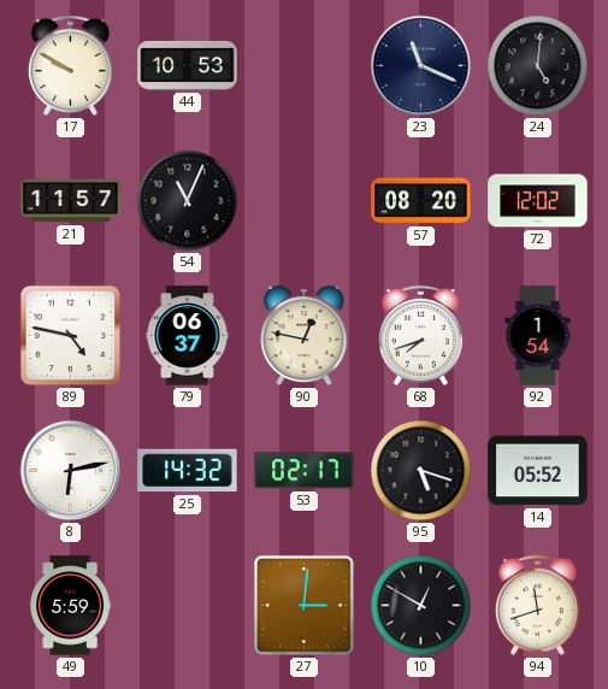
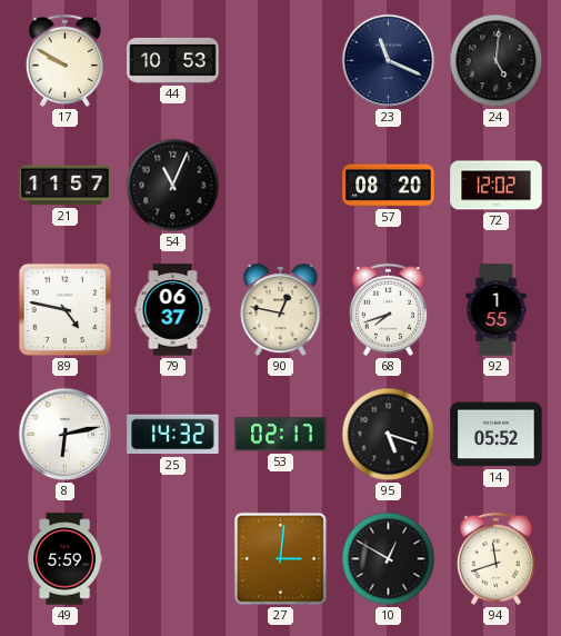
92: 1:54 -> 1:55
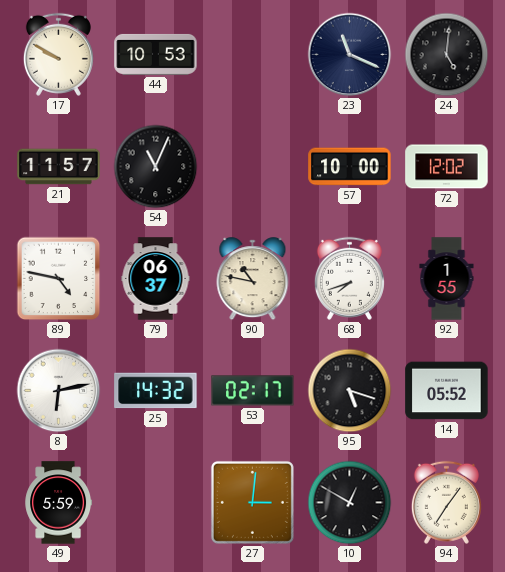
57: 08:20 -> 10:00
90: 12:47 -> 10:47
94: 11:42 -> 7:06
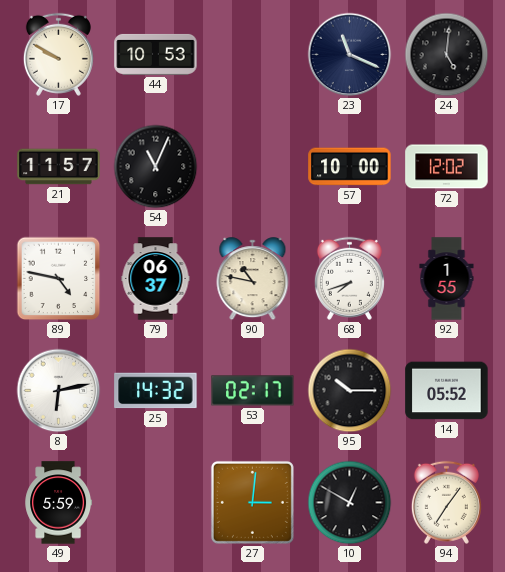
95: 5:18 -> 10:15
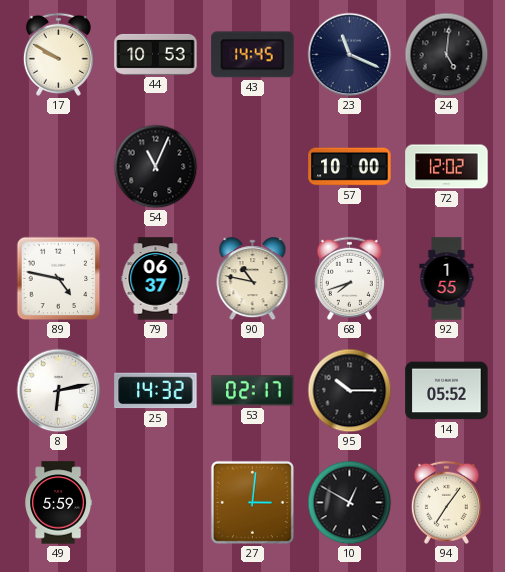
43: none -> 14:45
21: 11:57 -> none
